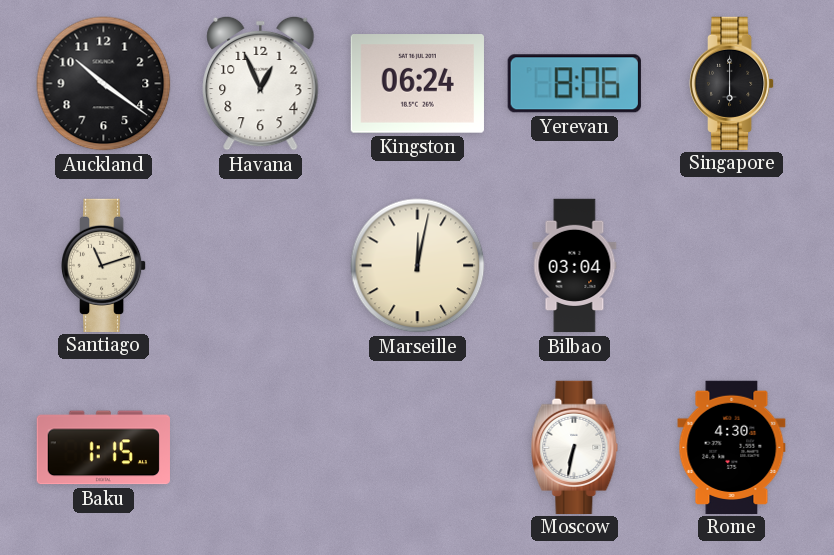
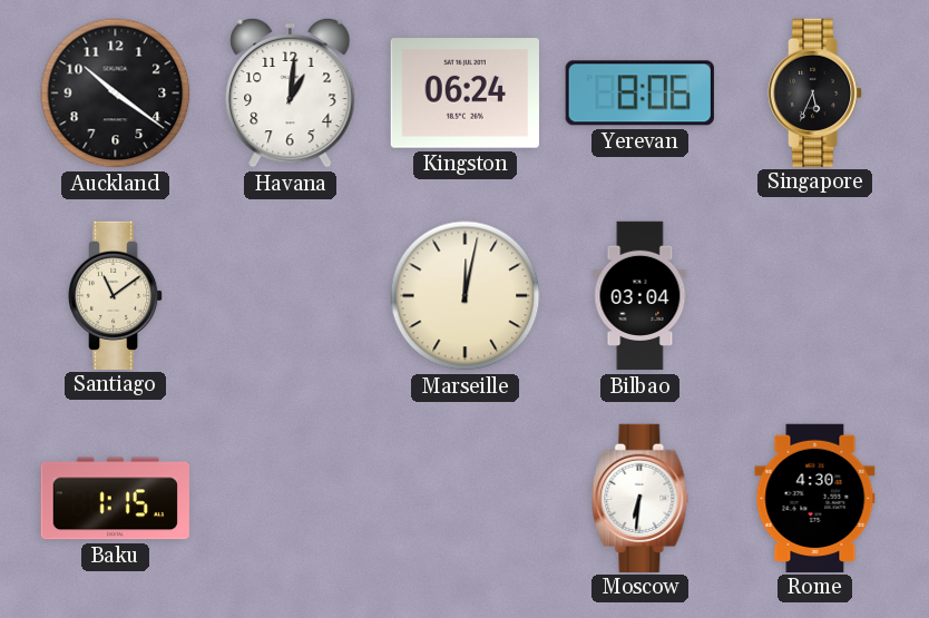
Havana: 12:56 -> 1:01
Singapore: 6:00 -> 5:34
Santiago: 11:12 -> 11:09
Moscow: 6:32 -> 6:31
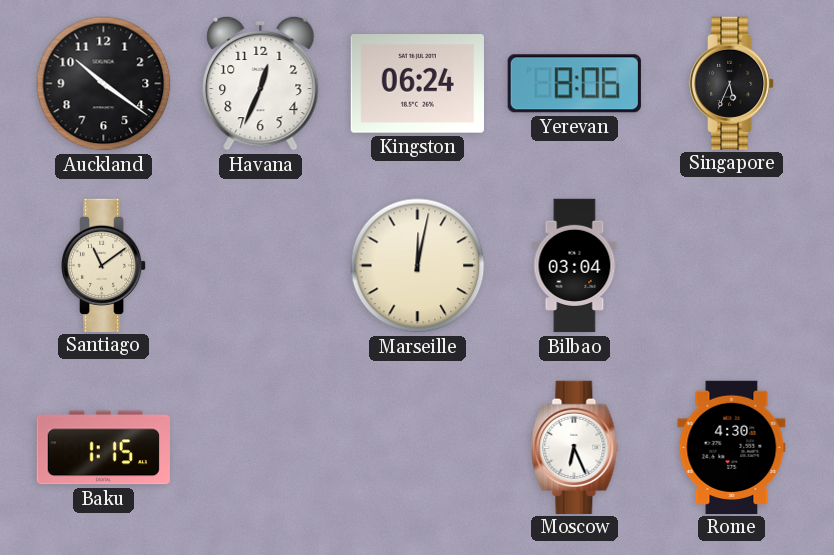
Havana: 1:01 -> 12:34
Moscow: 6:31 -> 6:26
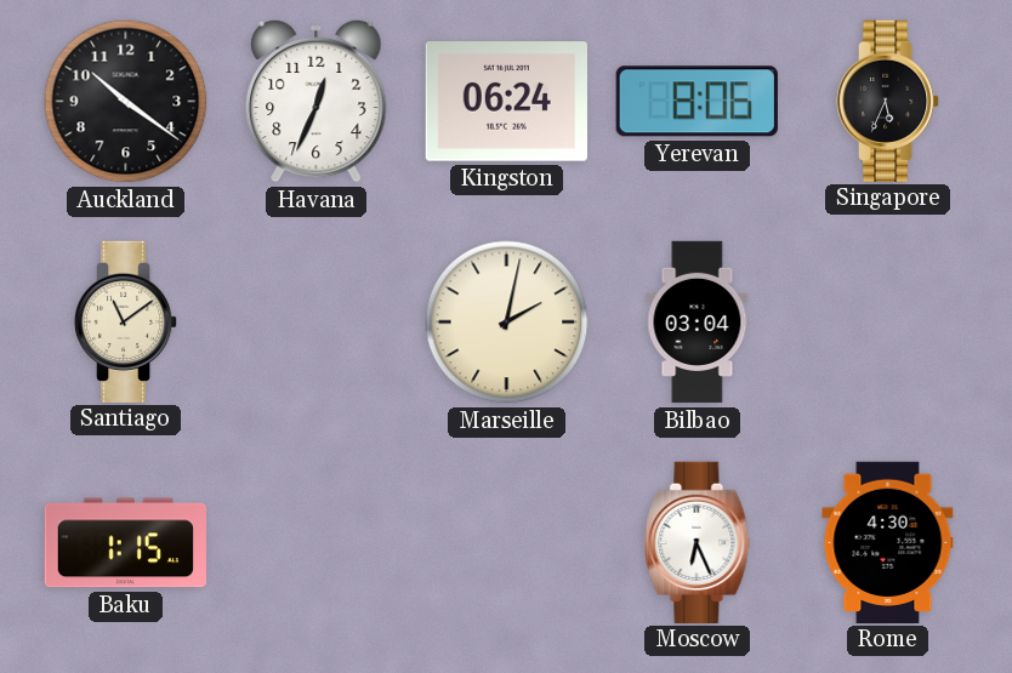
Marseille: 12:02 -> 2:02
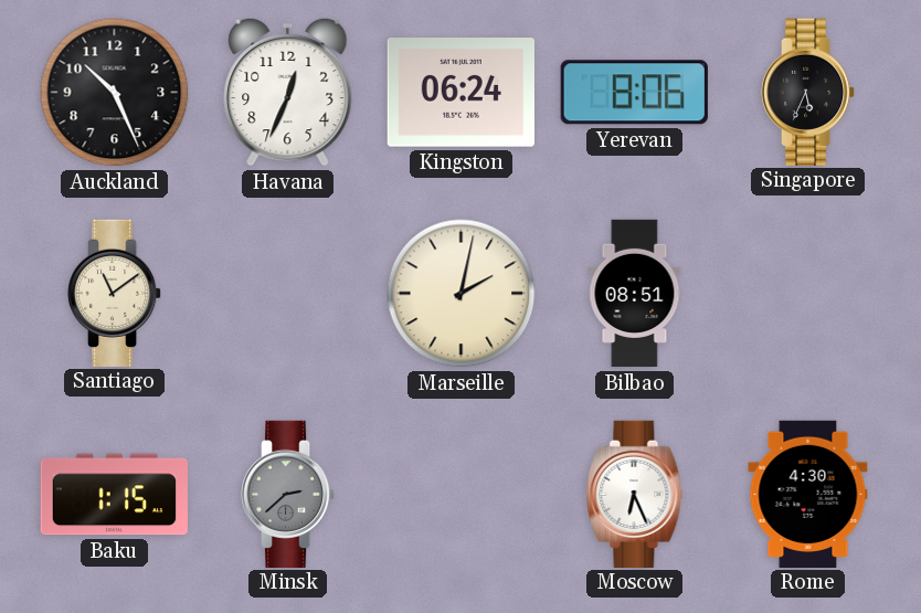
Auckland: 10:21 -> 10:26
Bilbao: 03:04 -> 08:51
Minsk: none -> 2:38
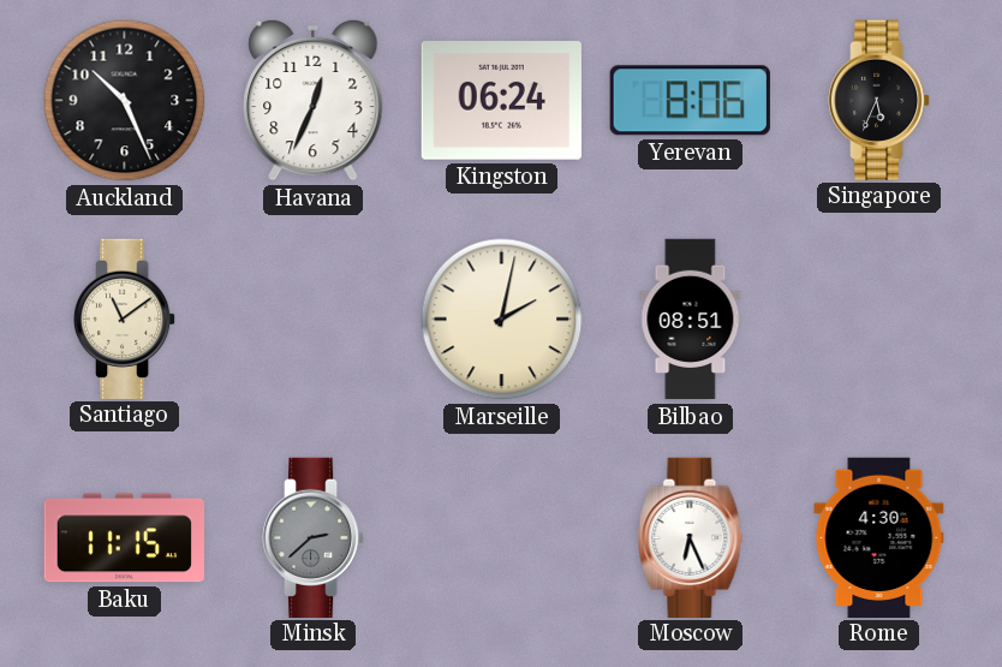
Baku: 1:15 -> 11:15
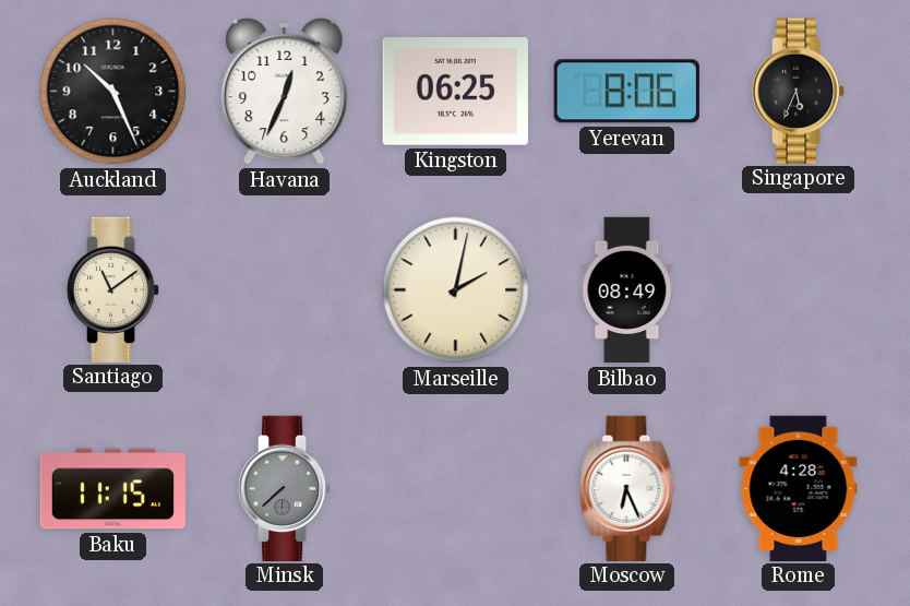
Kingston: 06:24 -> 06:25
Bilbao: 08:51 -> 08:49
Minsk: 2:38 -> 7:38
Rome: 4:30 -> 4:28
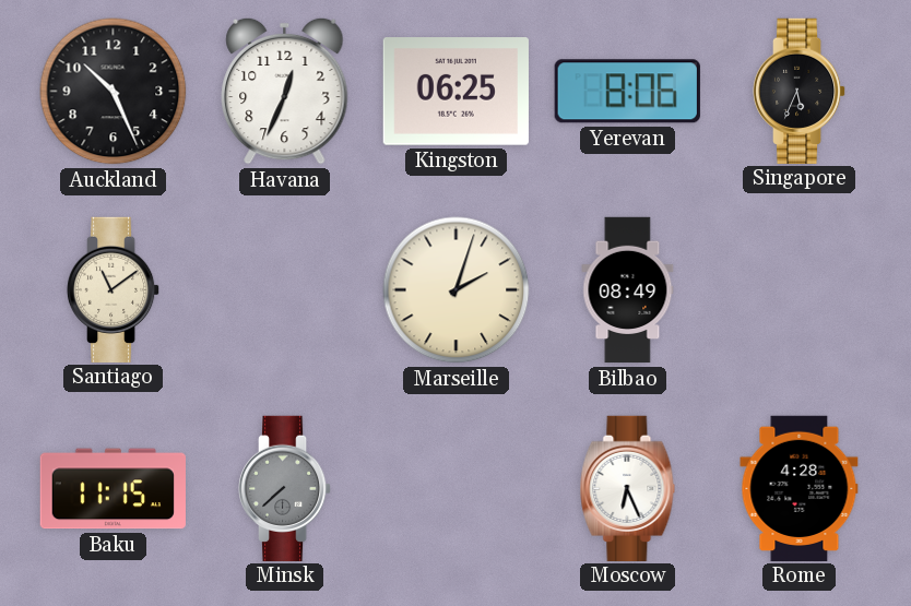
Marseille: 2:02 -> 2:03
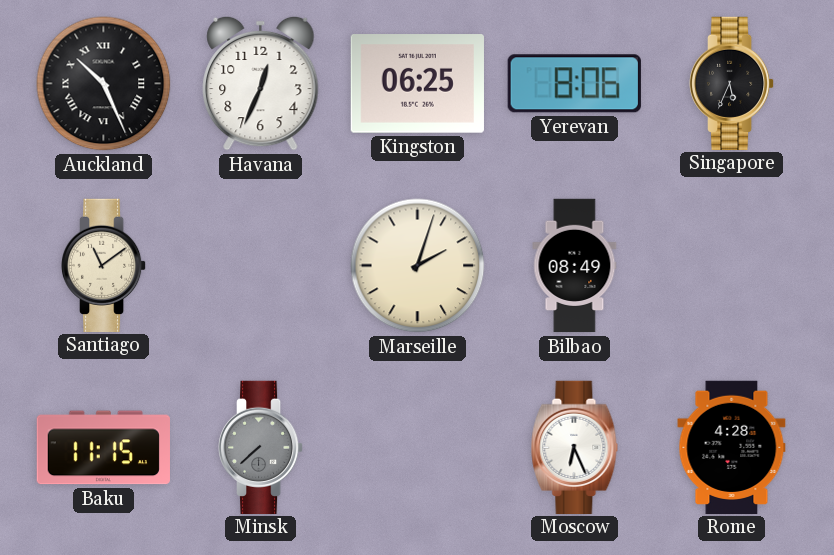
Auckland numerals: Arabic -> Roman
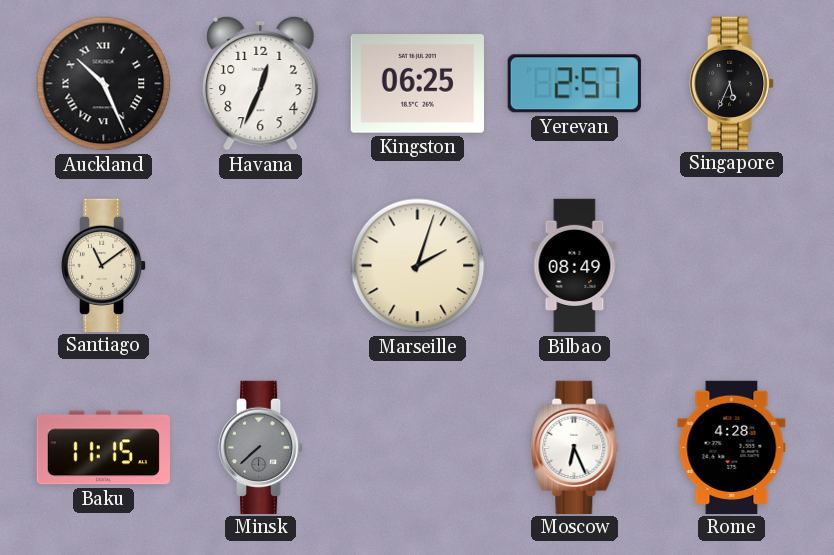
Yerevan: 8:06 -> 2:57
